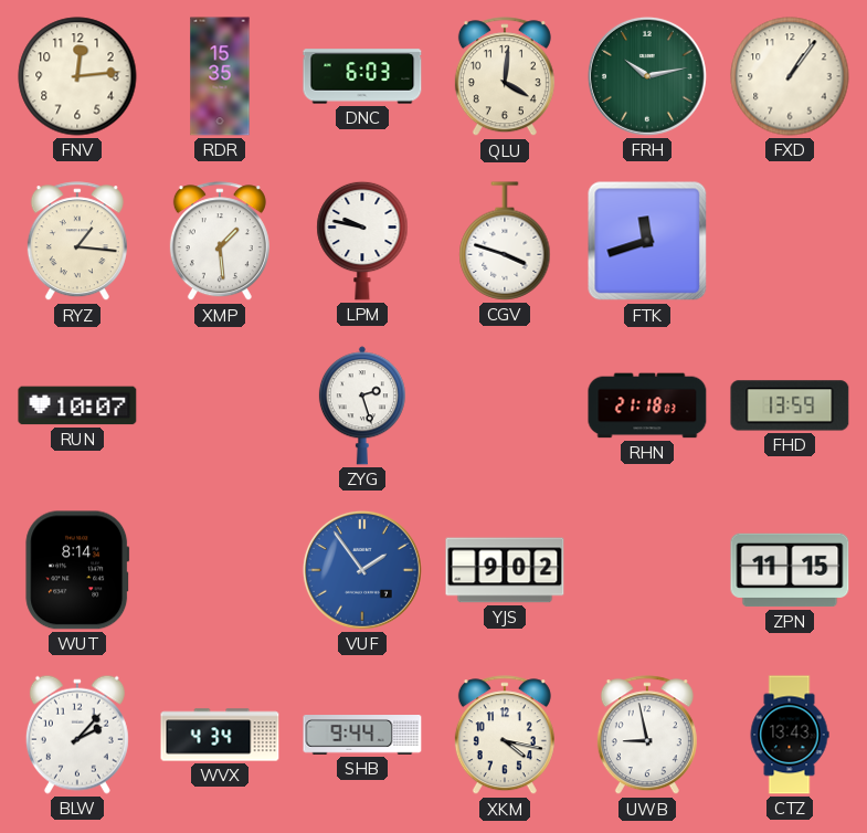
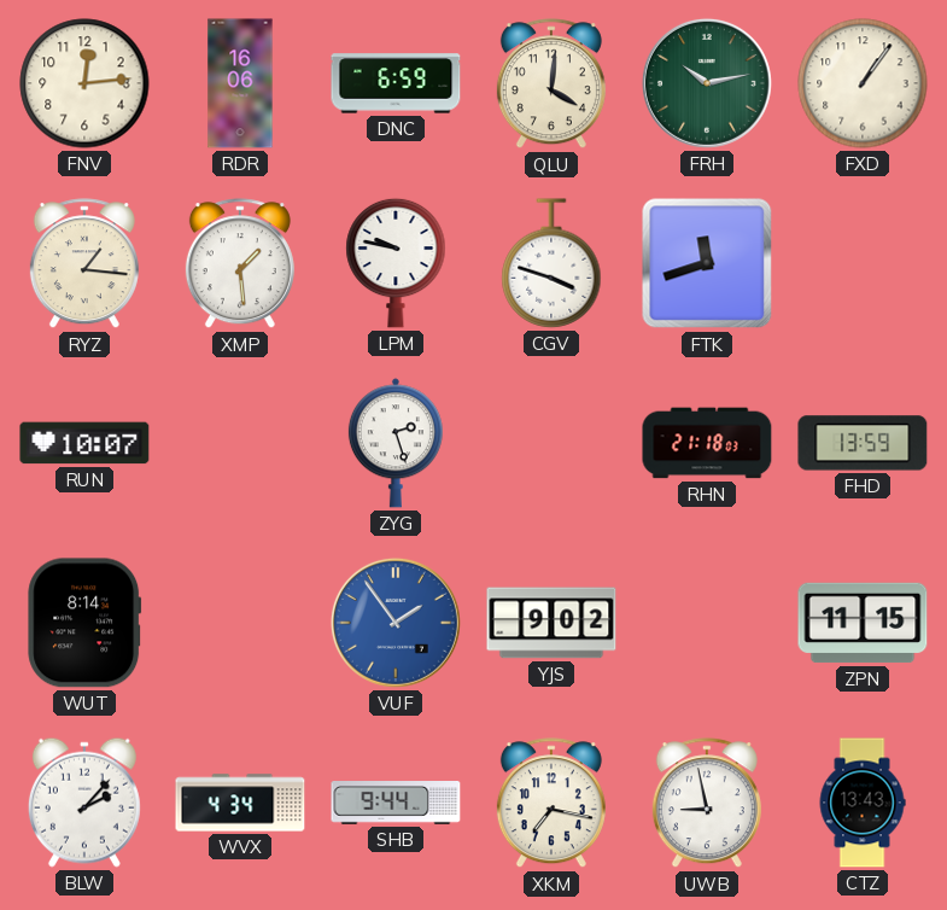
RDR: 15:35 -> 16:06
DNC: 6:03 -> 6:59
XKM: 4:17 -> 7:17
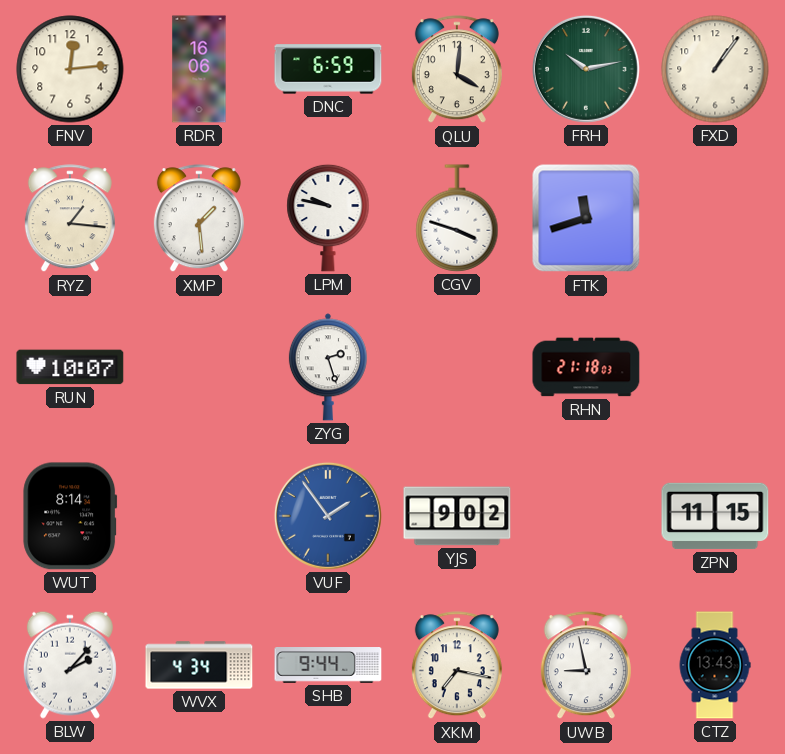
FHD: 13:59 -> none
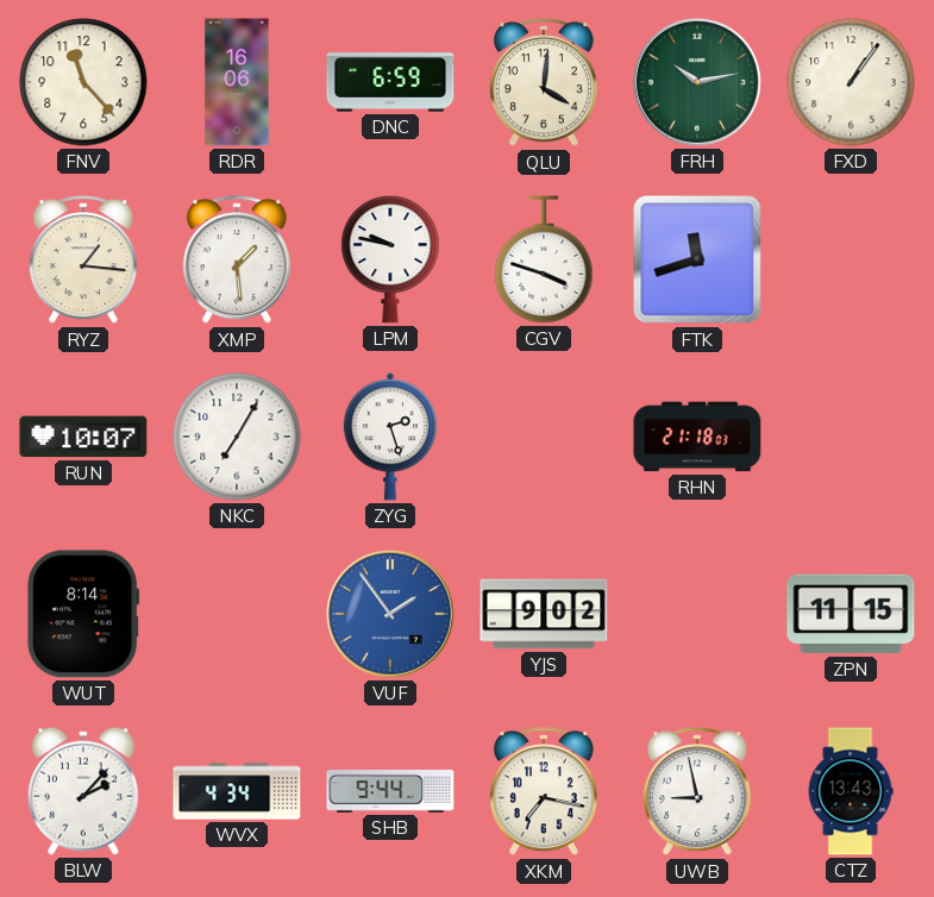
FNV: 12:14 -> 11:23
NKC: none -> 7:05
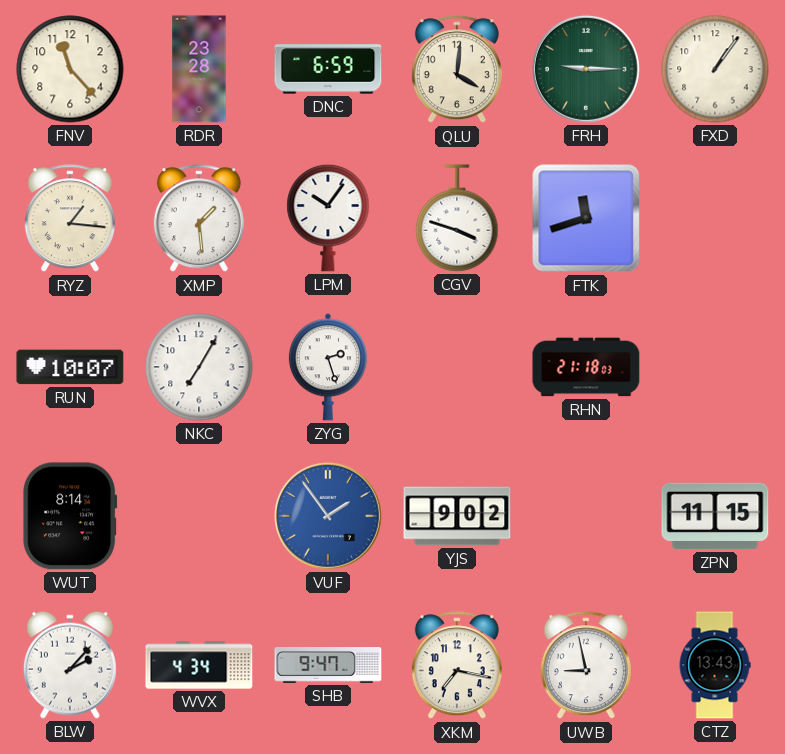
RDR: 16:06 -> 23:28
FRH: 10:13 -> 9:15
LPM: 9:47 -> 10:06
SHB: 9:44 -> 9:47
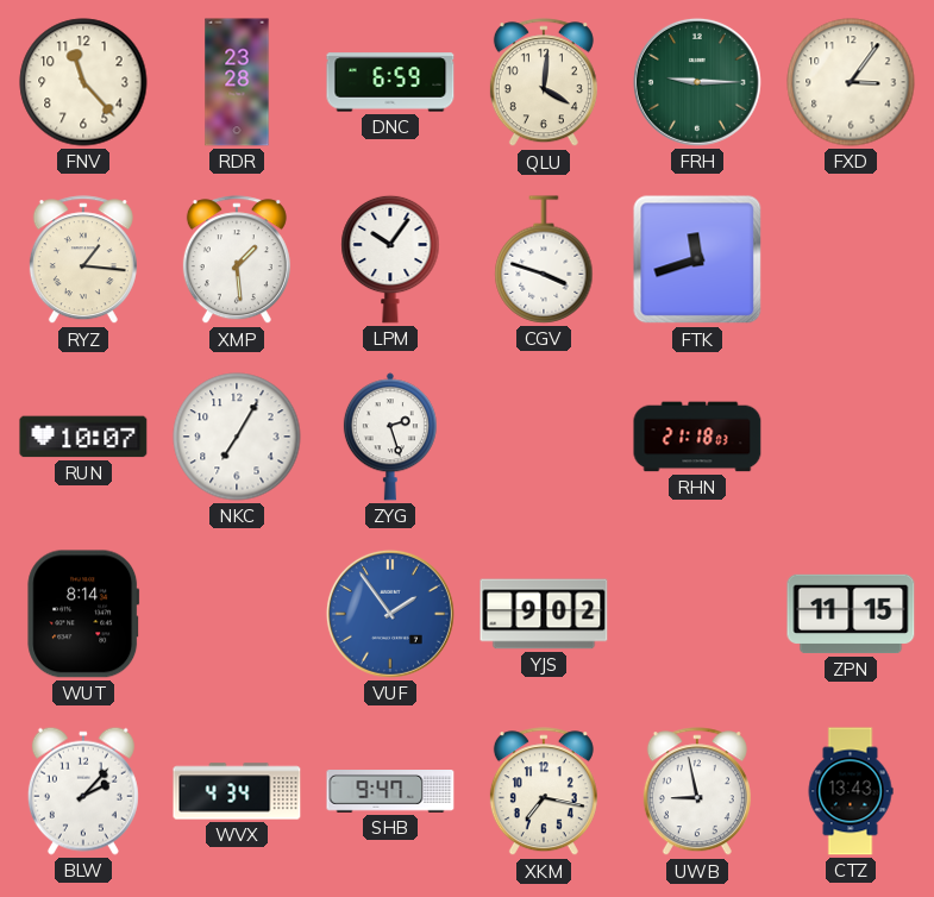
FXD: 1:06 -> 3:06
